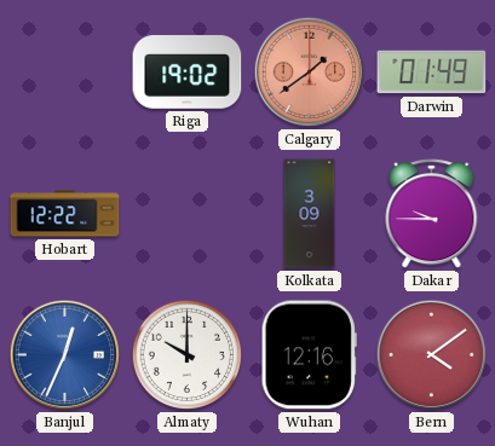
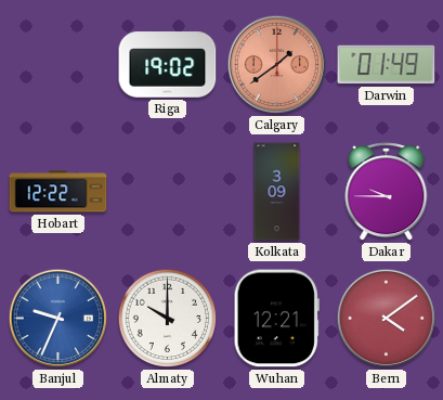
Banjul: 12:34 -> 9:34
Wuhan: 12:16 -> 12:21
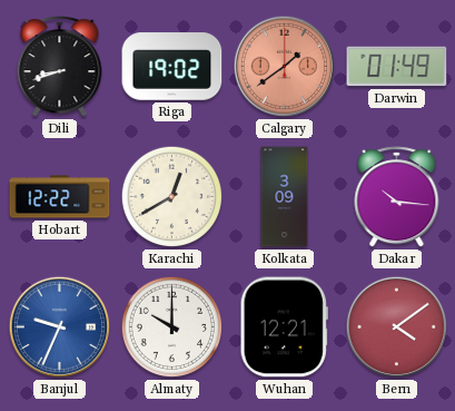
Dili: none -> 8:42
Karachi: none -> 12:40
Dakar: 9:45 -> 10:16
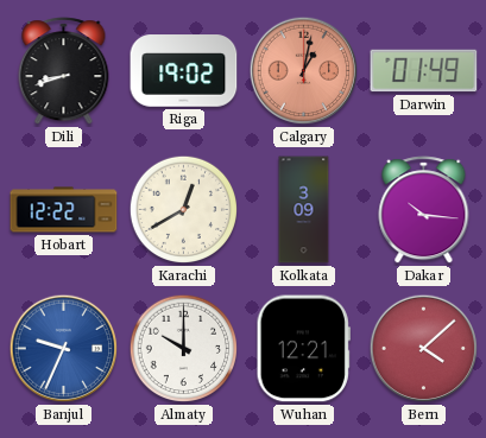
Calgary: 1:39 -> 1:02
Bern: 4:09 -> 4:08
